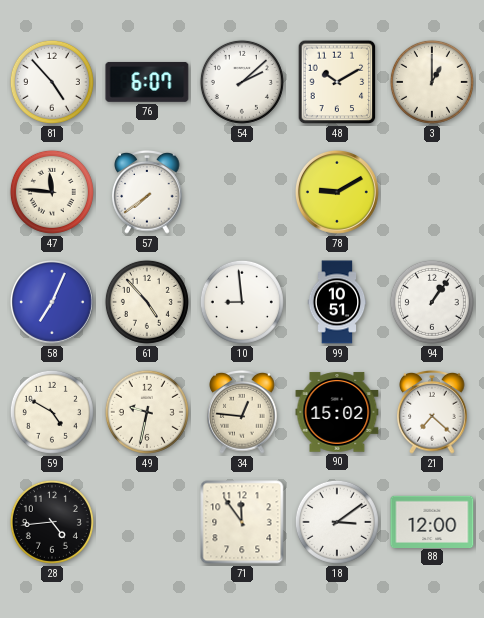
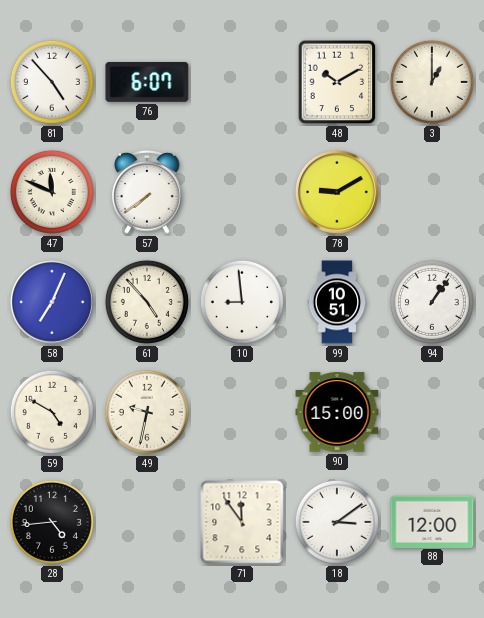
54: 2:08 -> none
47: 11:46 -> 11:49
34: 12:46 -> none
90: 15:02 -> 15:00
21: 7:22 -> none
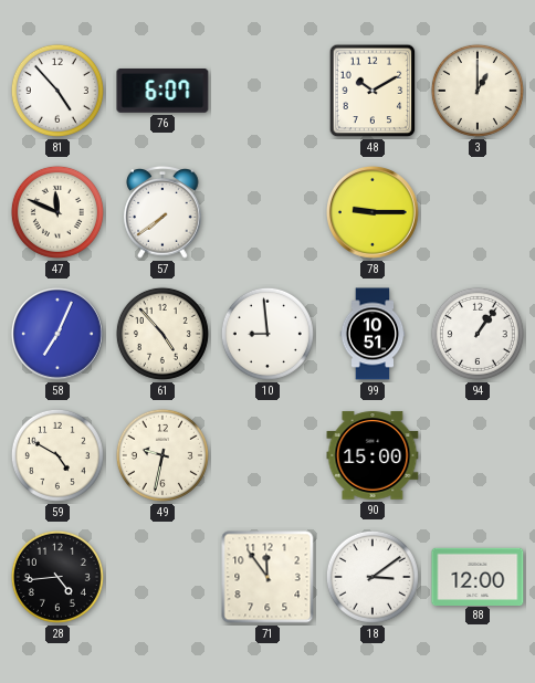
78: 9:10 -> 9:15
